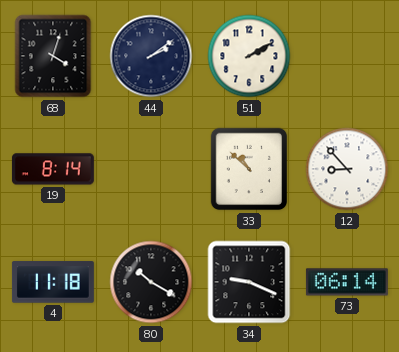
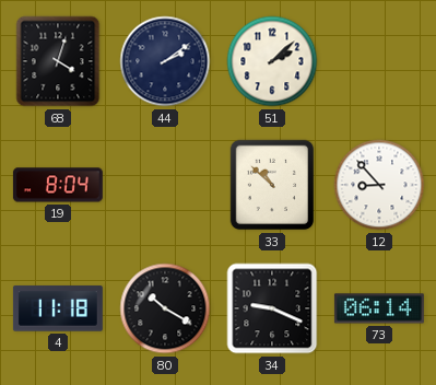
51: 2:10 -> 2:08
19: 8:14 -> 8:04
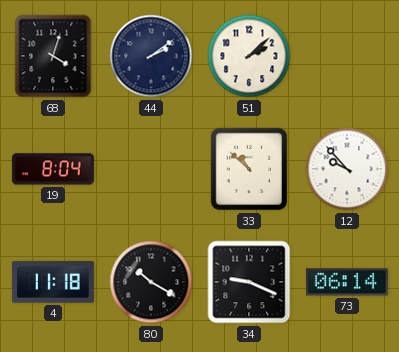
12: 8:53 -> 9:53
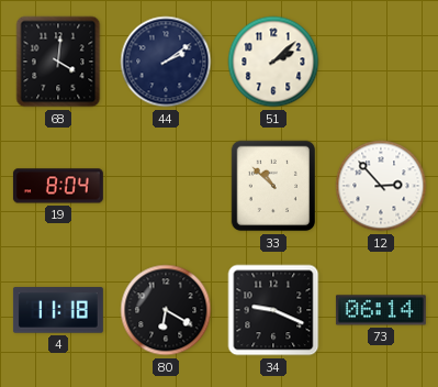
68: 4:03 -> 4:01
12: 9:53 -> 2:53
80: 10:20 -> 6:20
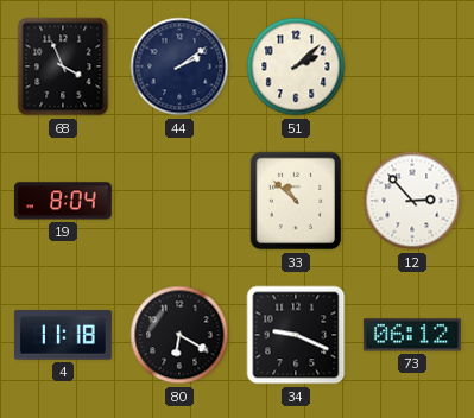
68: 4:01 -> 3:56
73: 06:14 -> 06:12
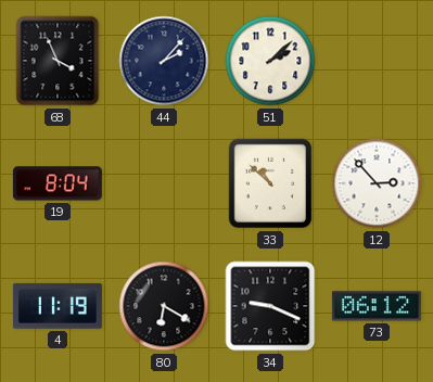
44: 2:09 -> 2:07
4: 11:18 -> 11:19
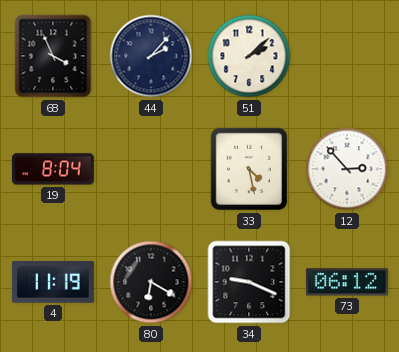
33: 10:52 -> 4:28
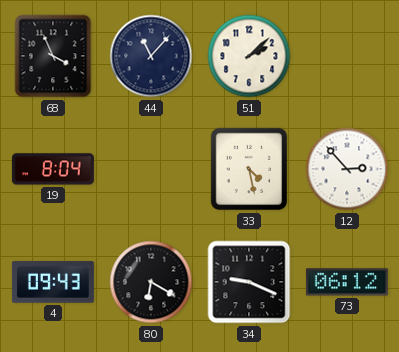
44: 2:07 -> 11:07
4: 11:19 -> 09:43
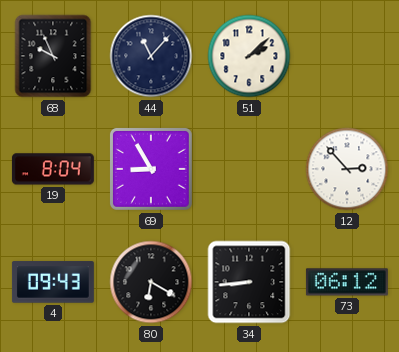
68: 3:56 -> 9:56
69: none -> 8:55
33: 4:28 -> none
34: 9:19 -> 8:44
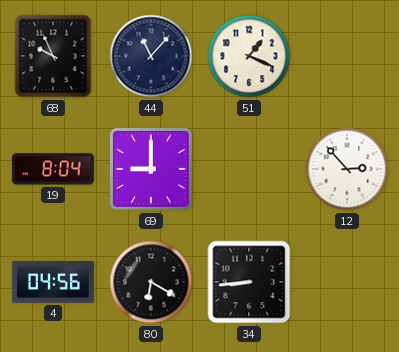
51: 2:08 -> 1:19
69: 8:55 -> 9:00
4: 09:43 -> 04:56
73: 06:12 -> none
